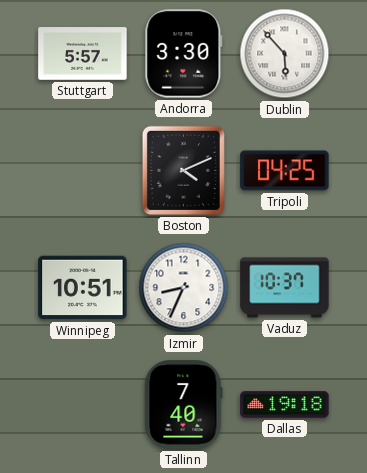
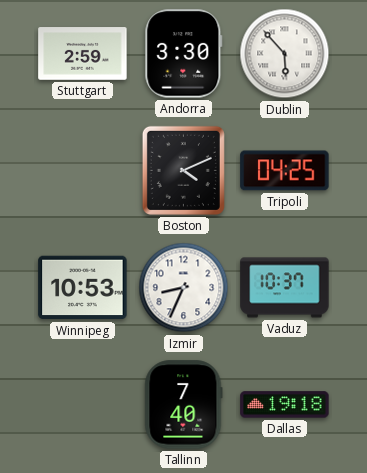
Stuttgart: 5:57 -> 2:59
Winnipeg: 10:51 -> 10:53
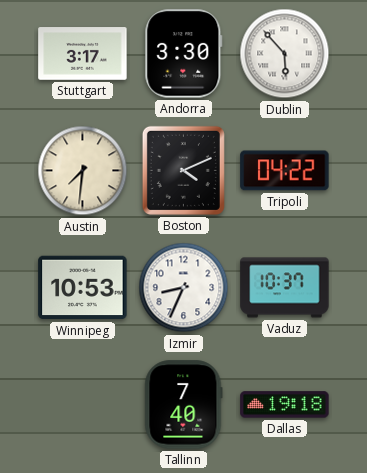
Stuttgart: 2:59 -> 3:17
Austin: none -> 7:31
Tripoli: 04:25 -> 04:22
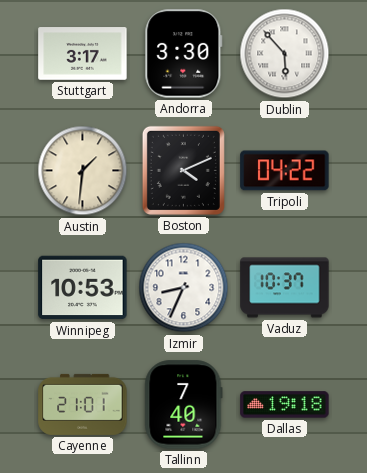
Austin: 7:31 -> 1:31
Cayenne: none -> 21:01
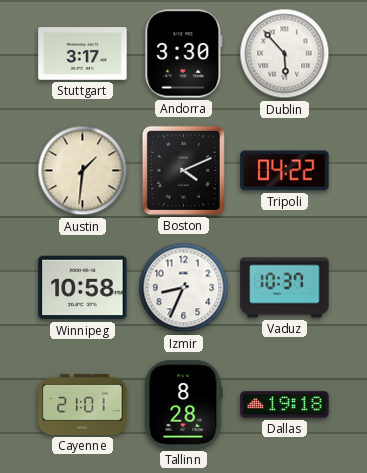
Winnipeg: 10:53 -> 10:58
Tallinn: 7:40 -> 8:28
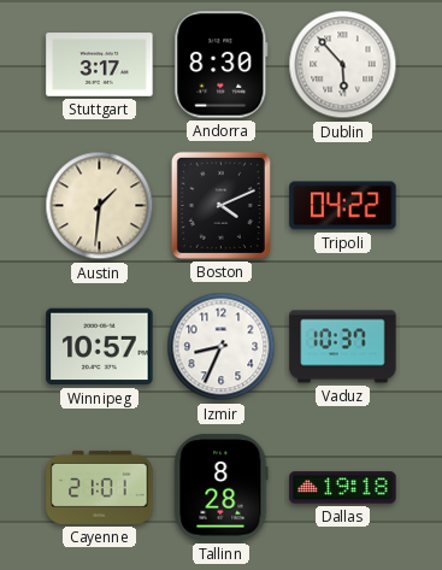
Andorra: 3:30 -> 8:30
Winnipeg: 10:58 -> 10:57
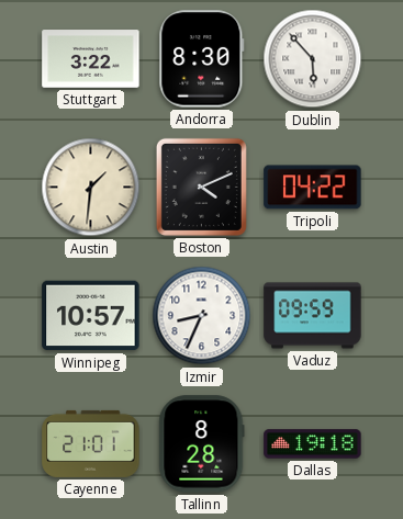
Stuttgart: 3:17 -> 3:22
Vaduz: 10:37 -> 09:59
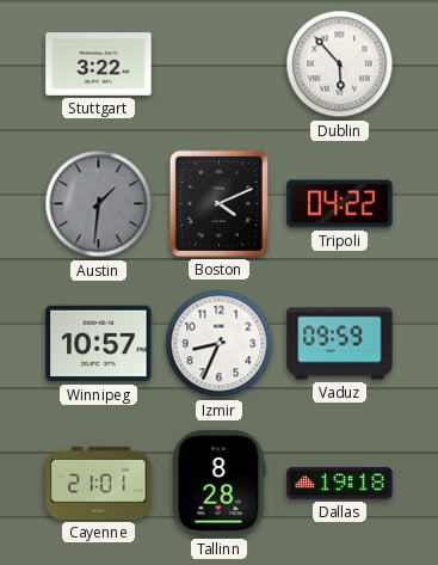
Andorra: 8:30 -> none
Austin dial: cream -> grey
